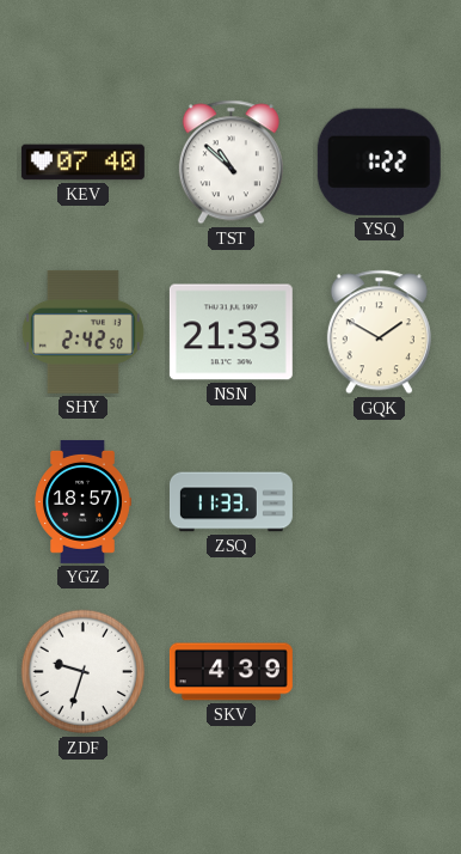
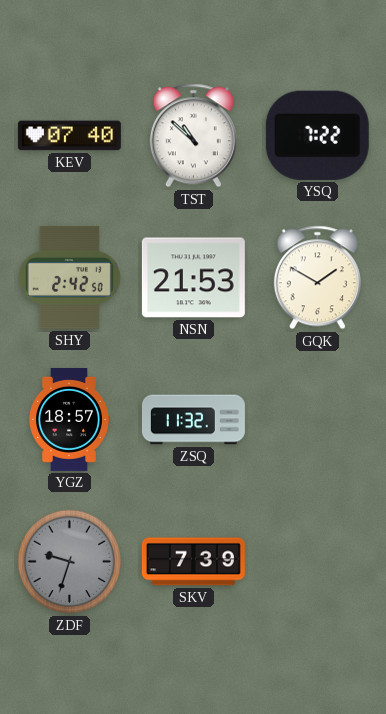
YSQ: 1:22 -> 7:22
NSN: 21:33 -> 21:53
ZSQ: 11:33 -> 11:32
ZDF dial: white -> grey
SKV: 4:39 -> 7:39
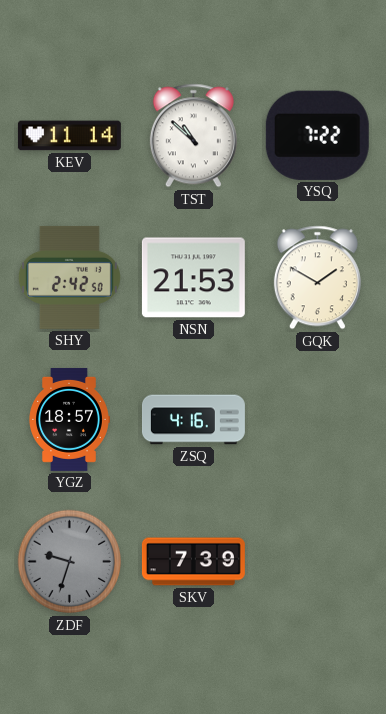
KEV: 07:40 -> 11:14
ZSQ: 11:32 -> 4:16
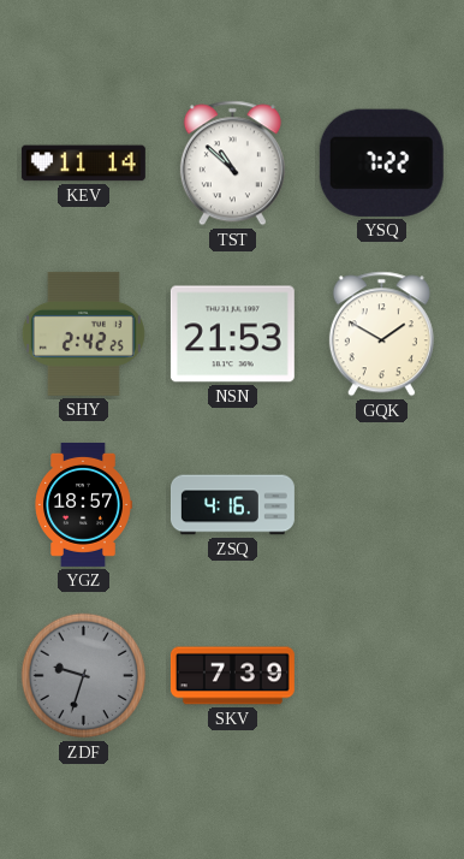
SHY: 2:42:50 -> 2:42:25
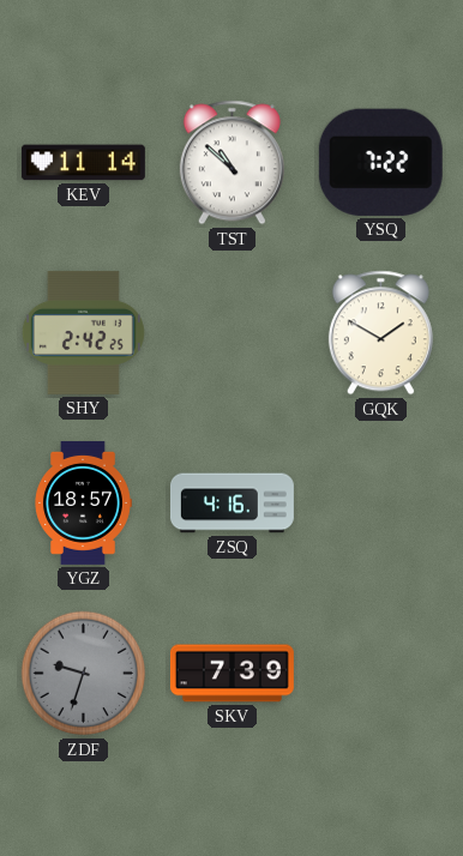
NSN: 21:53 -> none
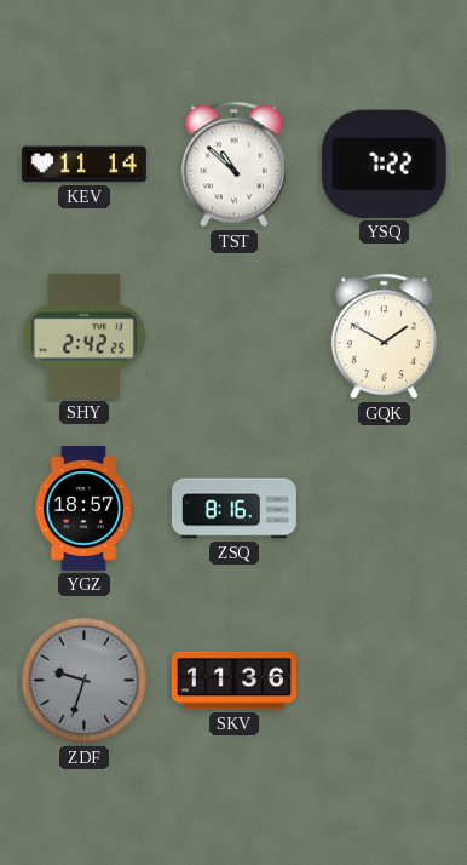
ZSQ: 4:16 -> 8:16
SKV: 7:39 -> 11:36
